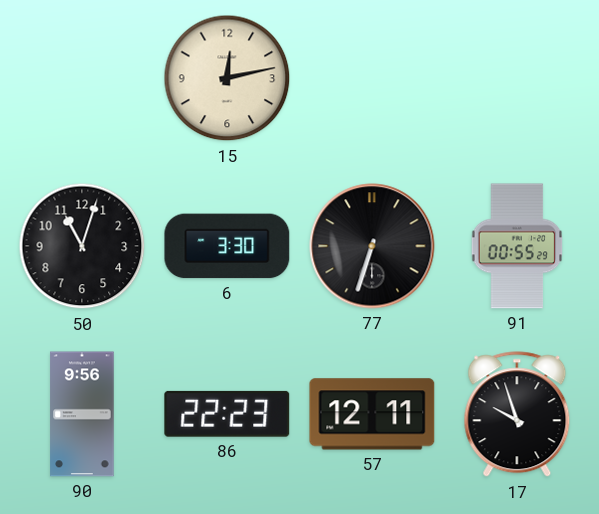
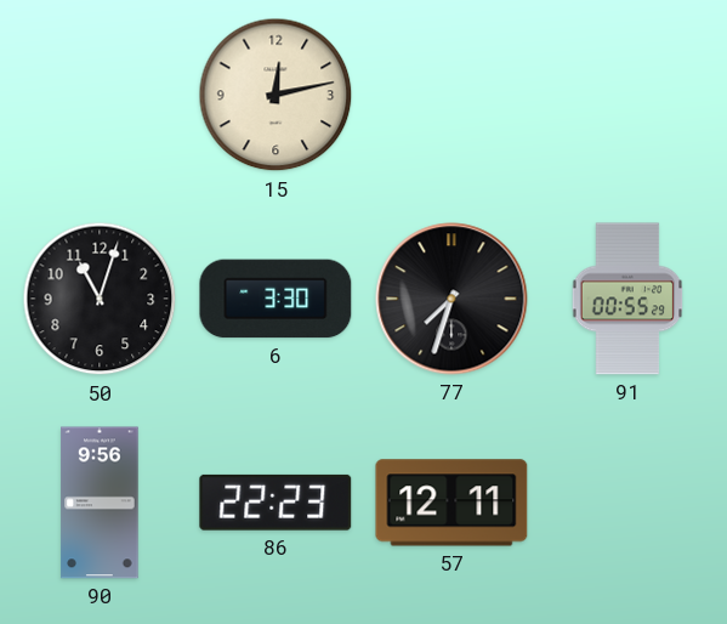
77: 6:33 -> 7:33
17: 9:57 -> none
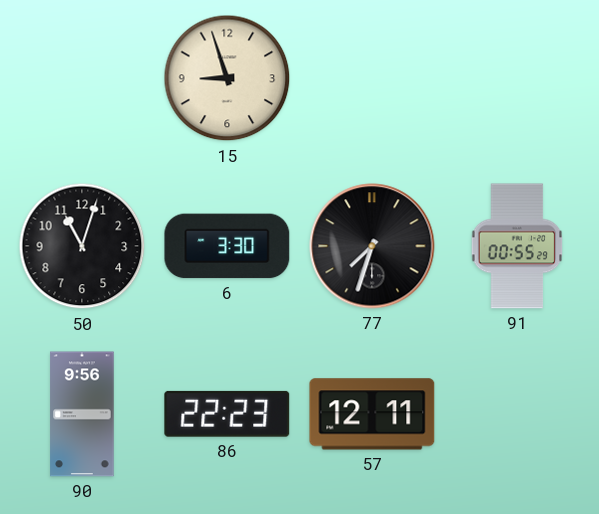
15: 12:13 -> 8:57
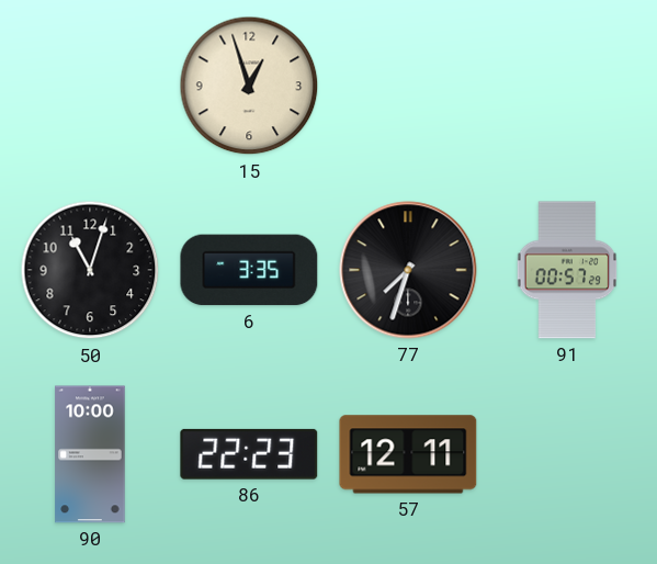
15: 8:57 -> 12:57
6: 3:30 -> 3:35
91: 00:55 -> 00:57
90: 9:56 -> 10:00
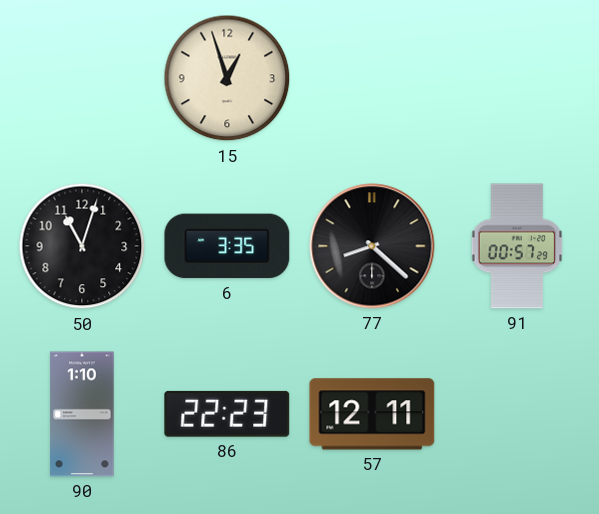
77: 7:33 -> 8:22
90: 10:00 -> 1:10
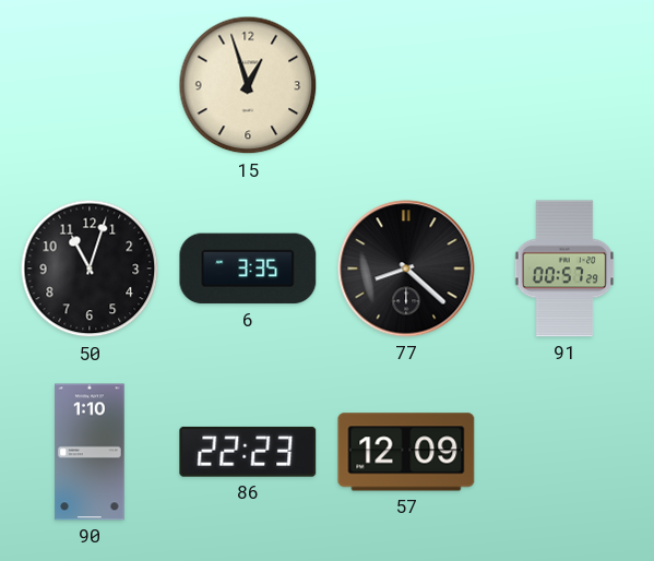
57: 12:11 -> 12:09
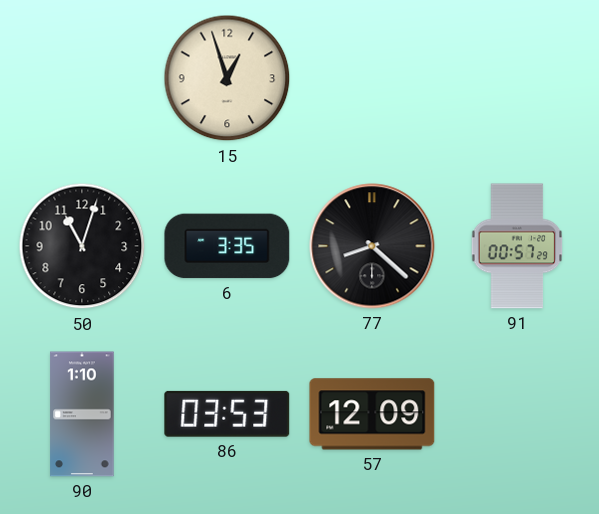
86: 22:23 -> 03:53
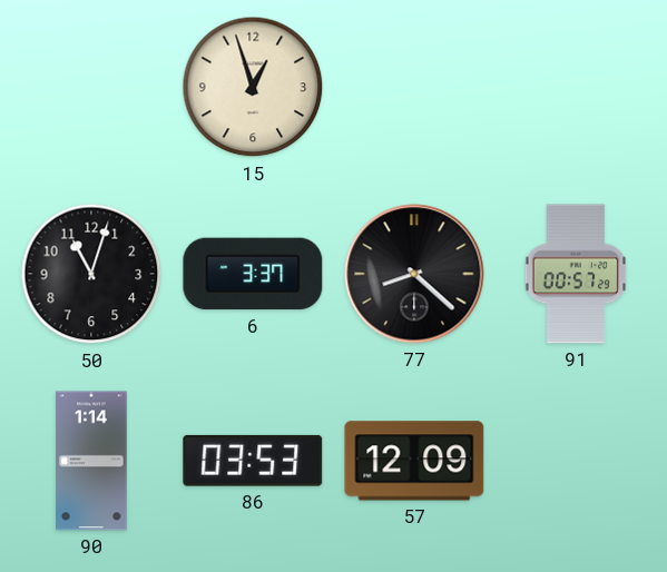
6: 3:35 -> 3:37
90: 1:10 -> 1:14
